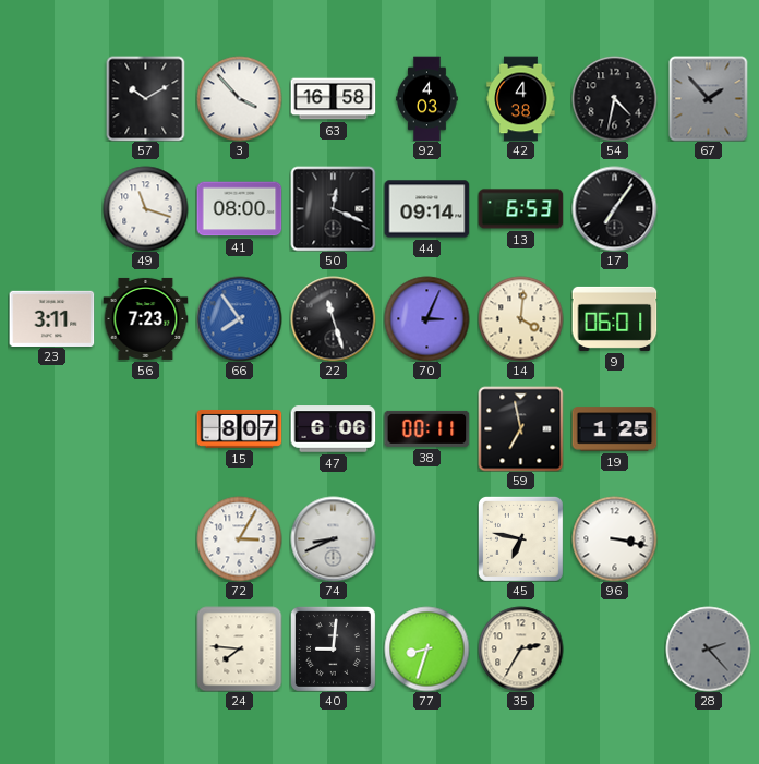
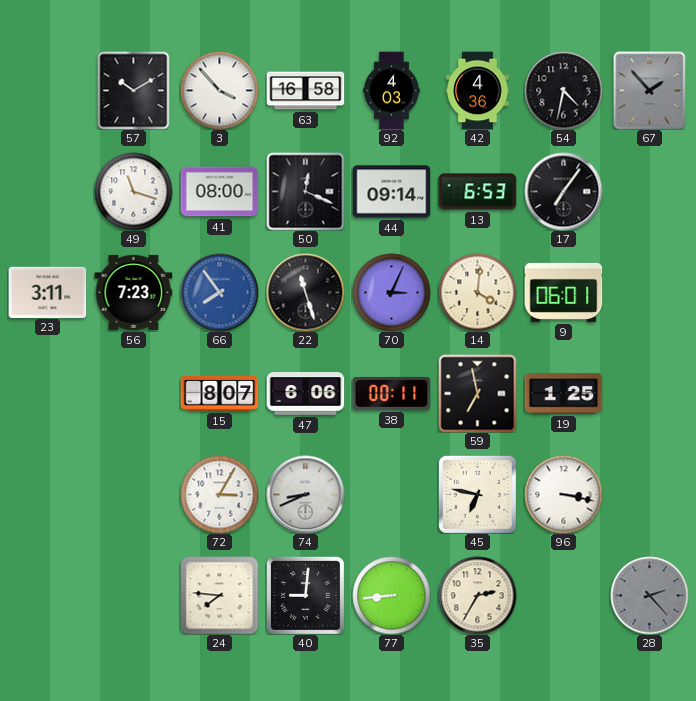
42: 4:38 -> 4:36
77: 8:33 -> 8:44
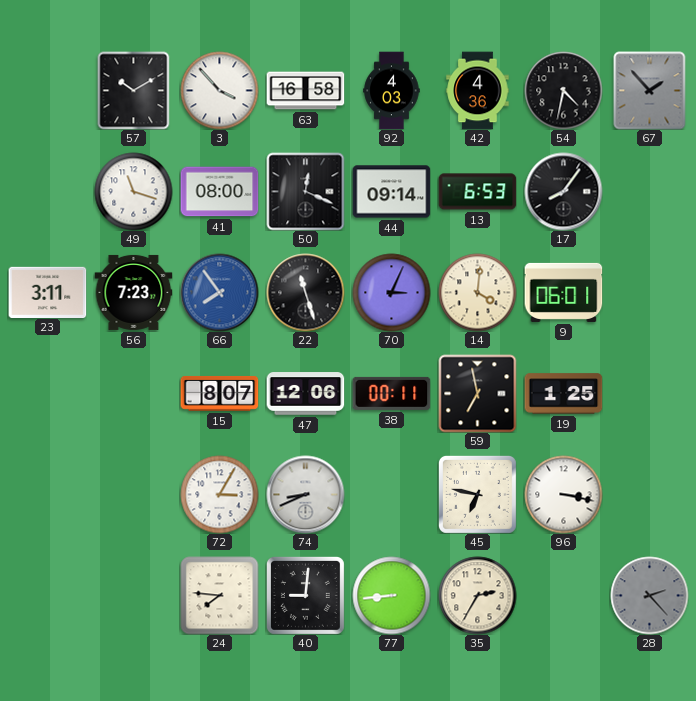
17: 7:06 -> 8:06
47: 6:06 -> 12:06
